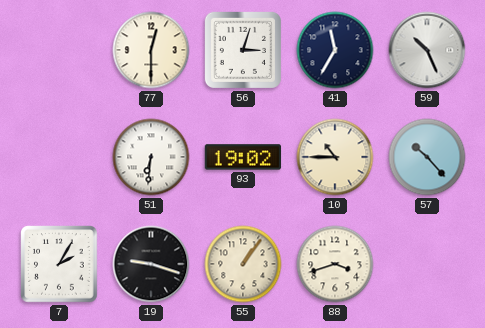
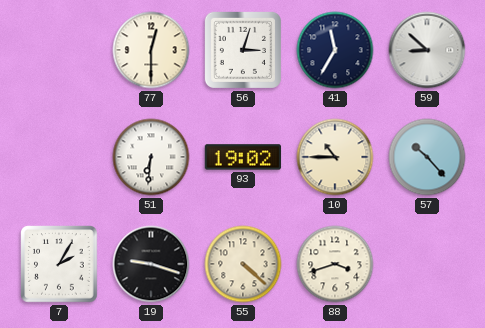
59: 10:26 -> 8:52
55: 1:06 -> 4:22
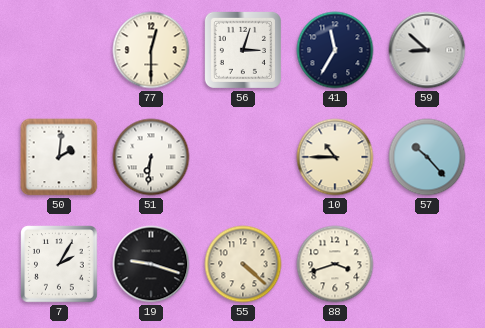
50: none -> 2:01
93: 19:02 -> none
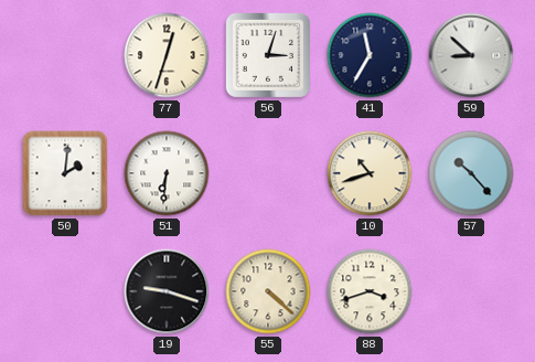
77: 12:30 -> 12:33
10: 10:45 -> 10:42
7: 2:05 -> none
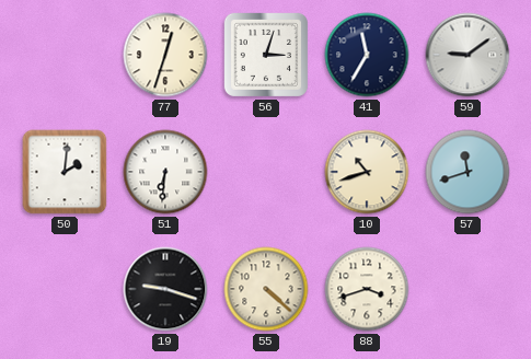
59: 8:52 -> 9:09
57: 10:23 -> 11:42
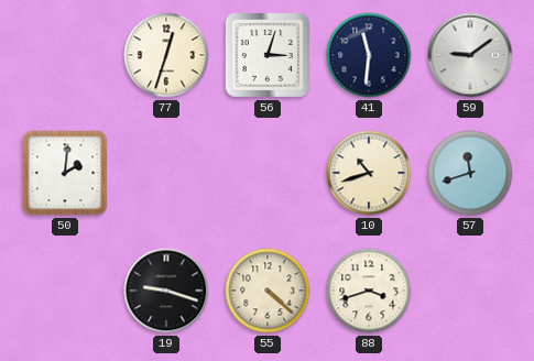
41: 11:35 -> 11:31
51: 6:31 -> none
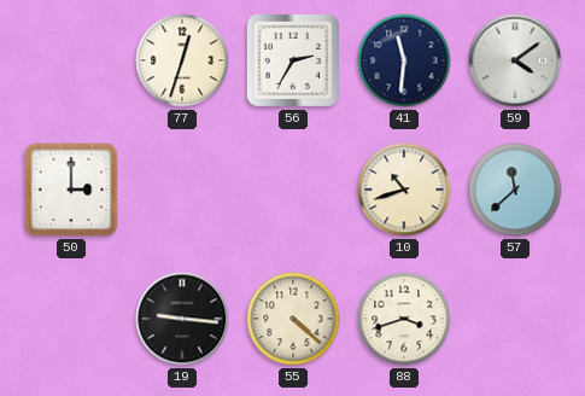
56: 3:03 -> 2:35
59: 9:09 -> 4:09
50: 2:01 -> 3:00
57: 11:42 -> 11:38
19: 9:18 -> 9:16
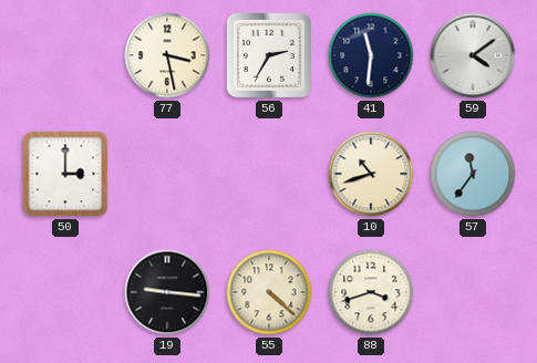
77: 12:33 -> 3:28
57: 11:38 -> 11:36
